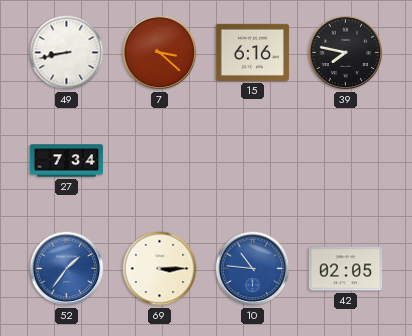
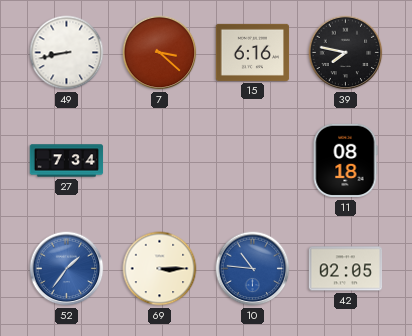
11: none -> 08:18
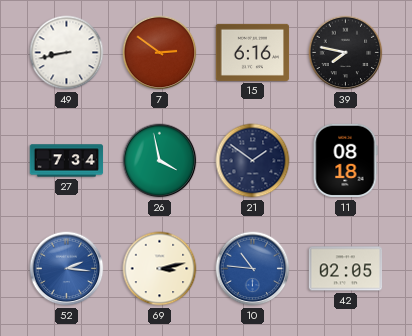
7: 3:22 -> 2:51
26: none -> 3:58
21: none -> 1:51
52: 1:36 -> 2:16
69: 3:15 -> 3:13
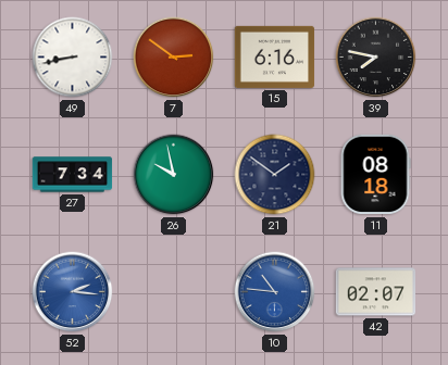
26: 3:58 -> 9:58
69: 3:13 -> none
42: 02:05 -> 02:07
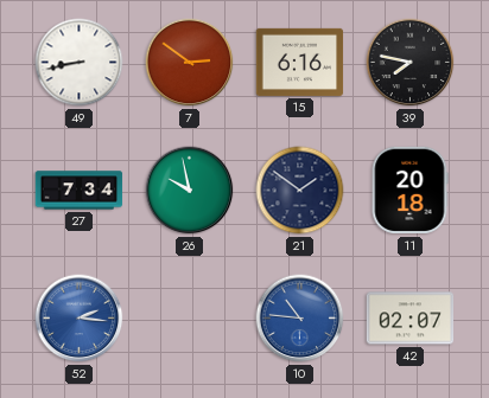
11: 08:18 -> 20:18
